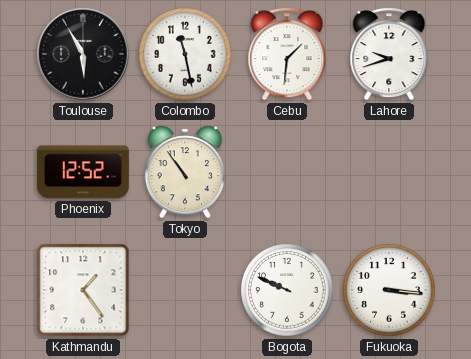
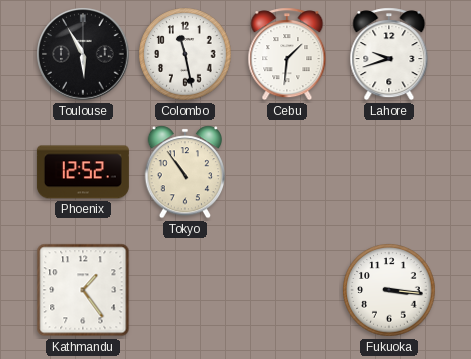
Bogota: 9:49 -> none
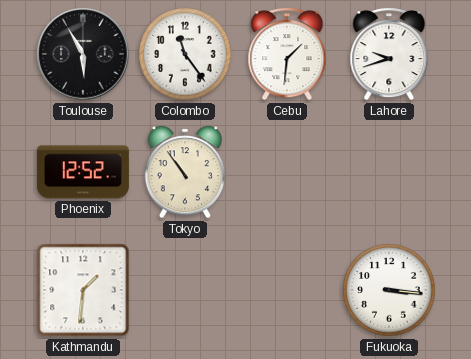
Colombo: 11:28 -> 11:24
Kathmandu: 1:24 -> 1:31
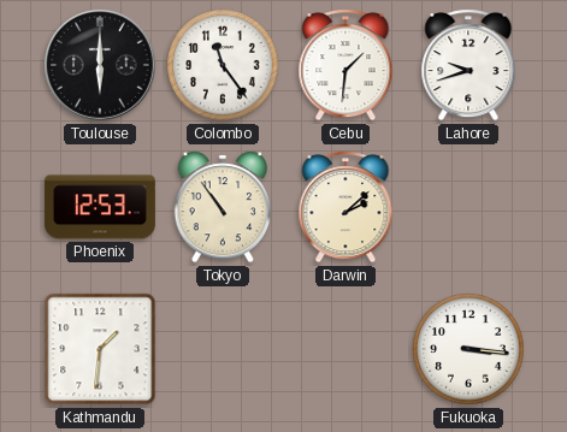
Toulouse: 5:55 -> 6:00
Phoenix: 12:52 -> 12:53
Darwin: none -> 2:08
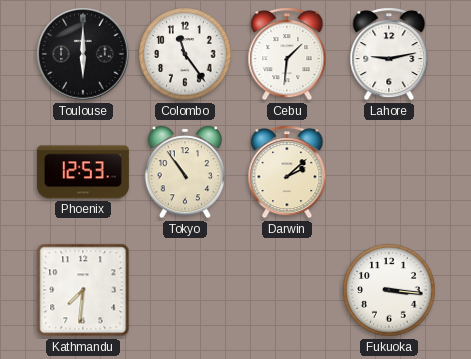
Lahore: 9:42 -> 9:13
Kathmandu: 1:31 -> 7:31
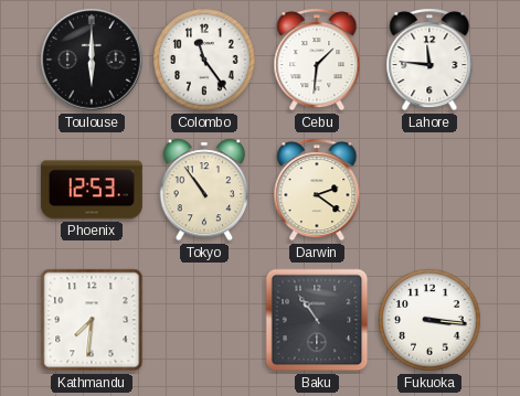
Lahore: 9:13 -> 11:46
Darwin: 2:08 -> 2:21
Baku: none -> 10:54
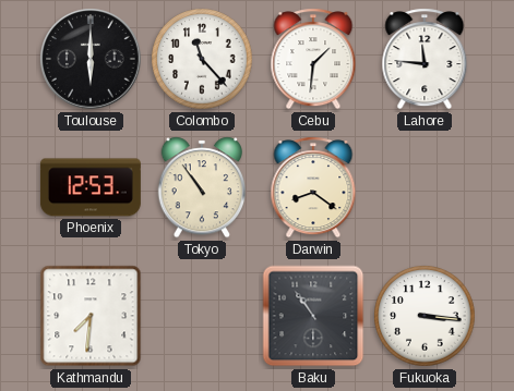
Colombo: 11:24 -> 11:23
Darwin: 2:21 -> 8:21
